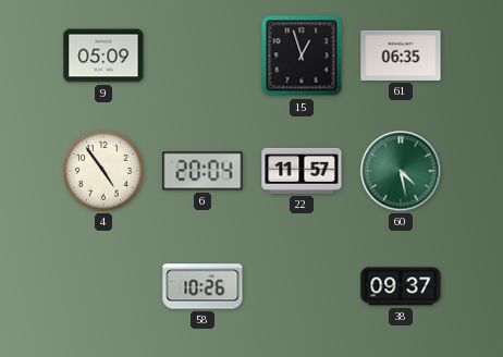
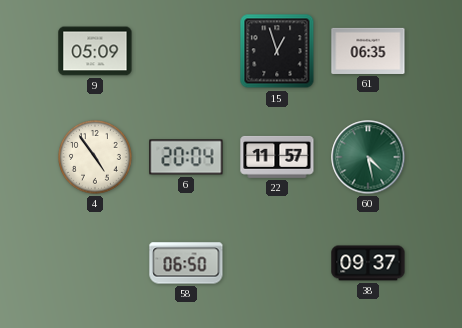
58: 10:26 -> 06:50
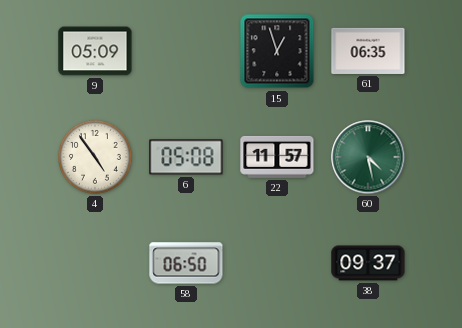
6: 20:04 -> 05:08
